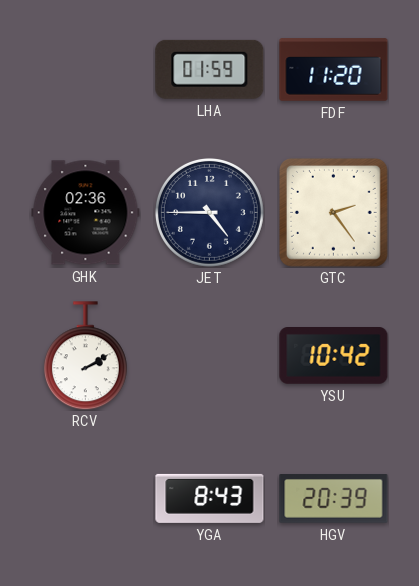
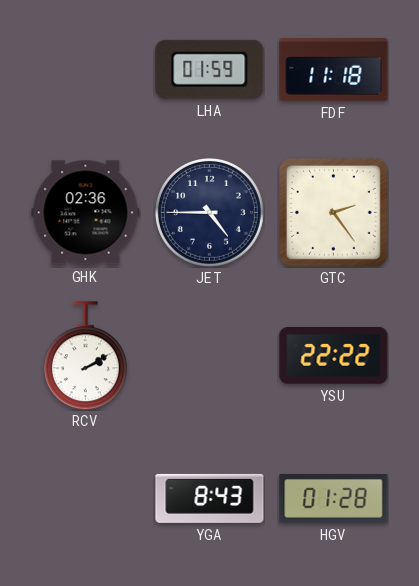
FDF: 11:20 -> 11:18
YSU: 10:42 -> 22:22
HGV: 20:39 -> 01:28
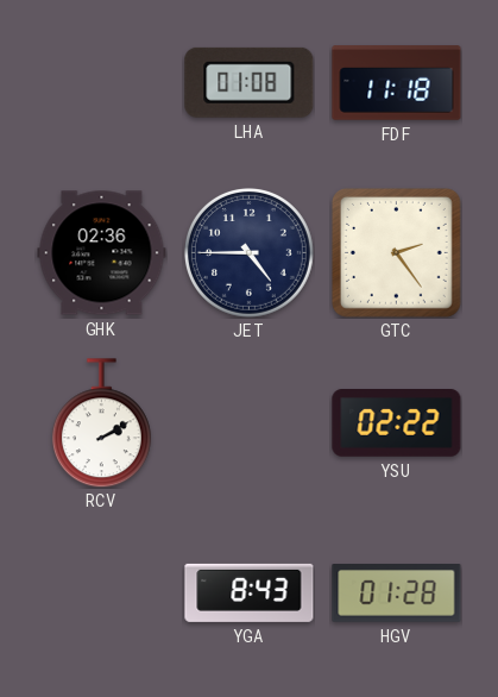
LHA: 01:59 -> 01:08
YSU: 22:22 -> 02:22
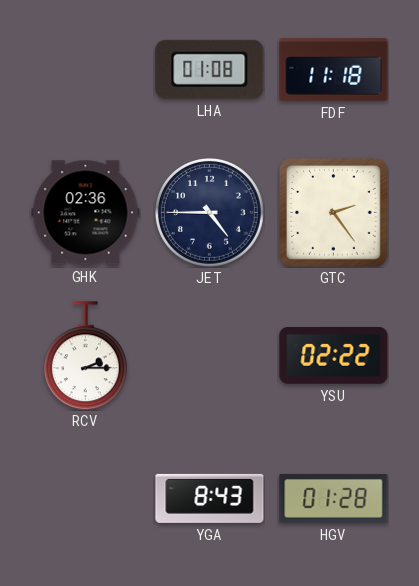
RCV: 2:10 -> 2:15
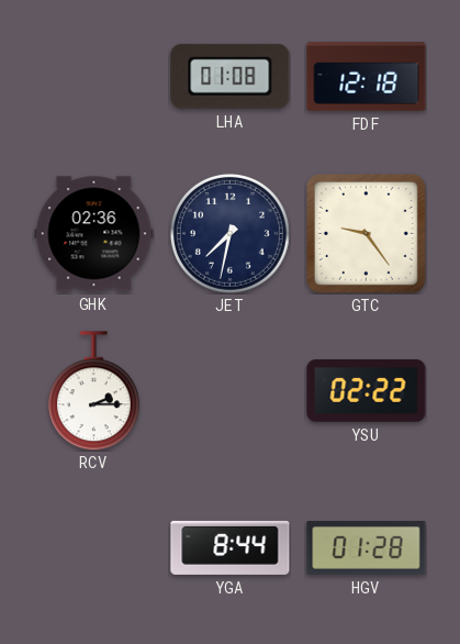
FDF: 11:18 -> 12:18
JET: 4:45 -> 7:32
GTC: 2:24 -> 9:24
YGA: 8:43 -> 8:44
